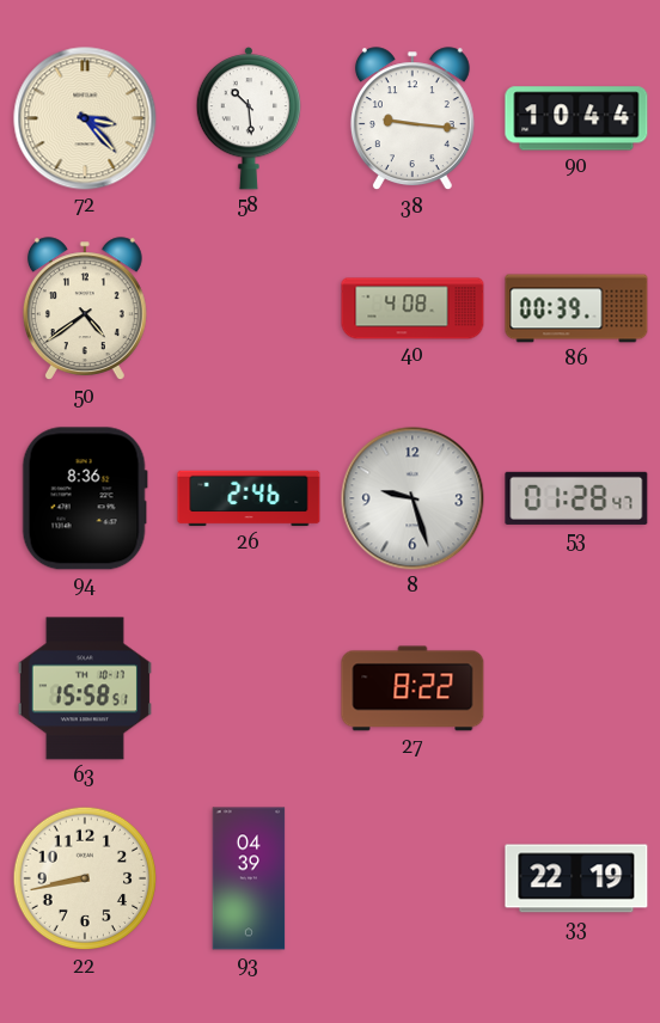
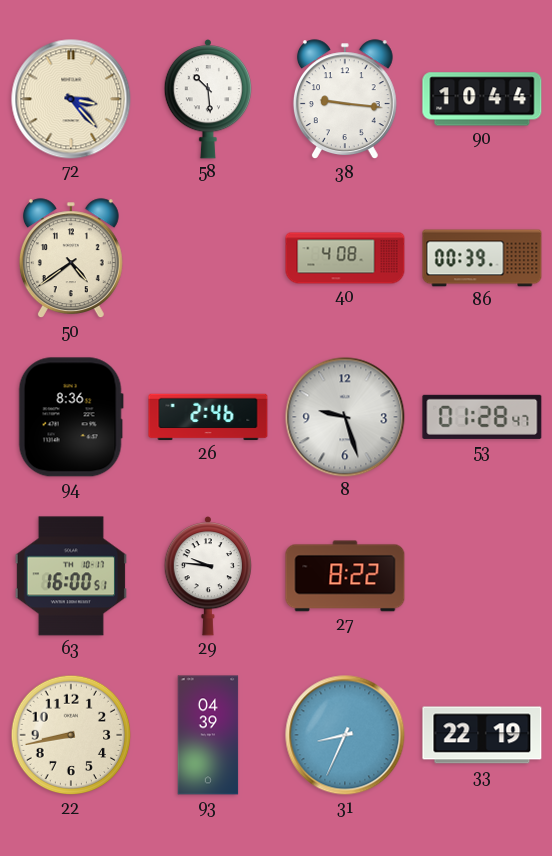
63: 15:58 -> 16:00
29: none -> 9:46
31: none -> 8:34
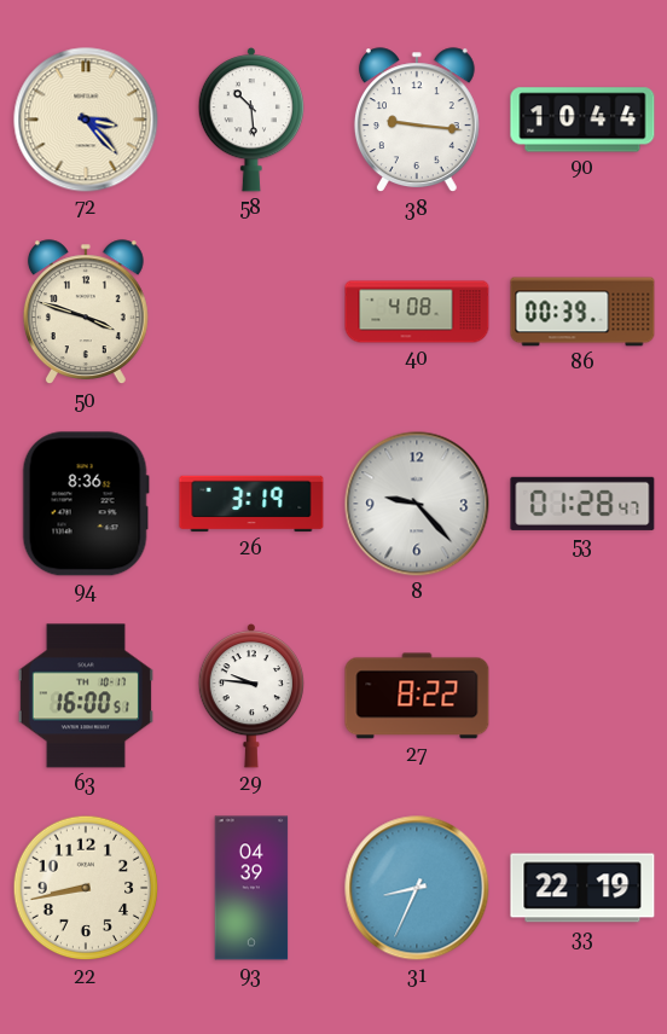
50: 4:39 -> 3:48
26: 2:46 -> 3:19
8: 9:27 -> 9:23
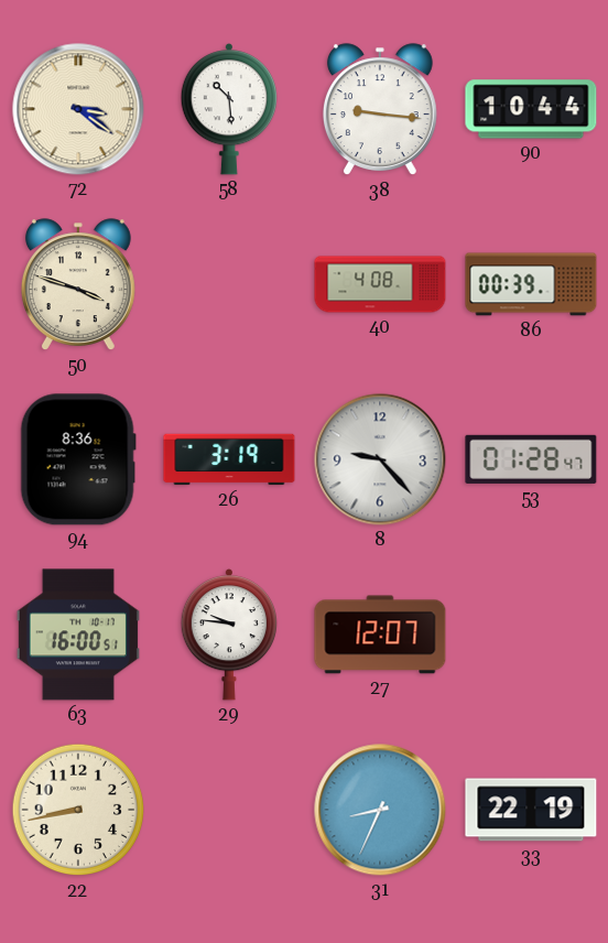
72: 3:23 -> 3:21
27: 8:22 -> 12:07
93: 04:39 -> none
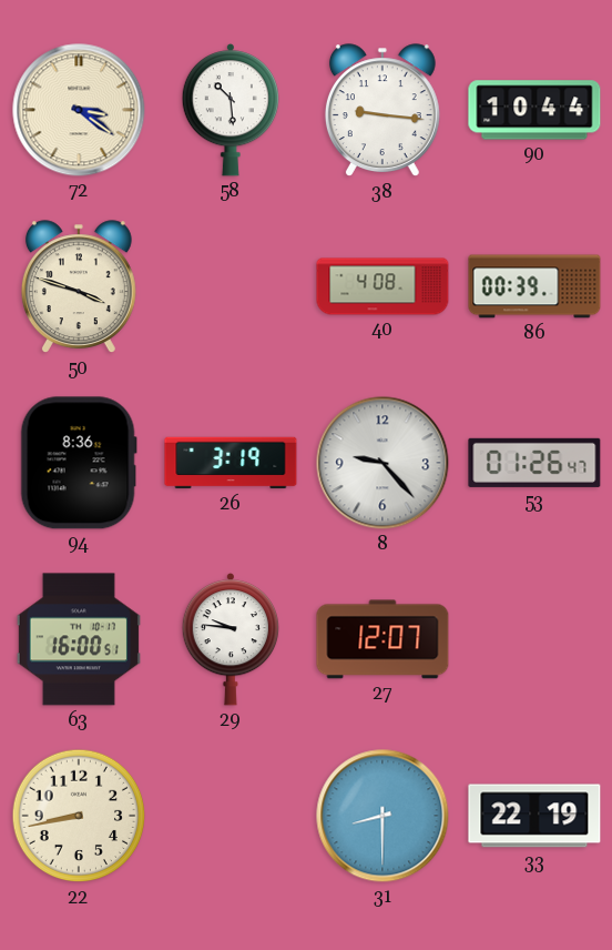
53: 01:28 -> 01:26
31: 8:34 -> 8:30
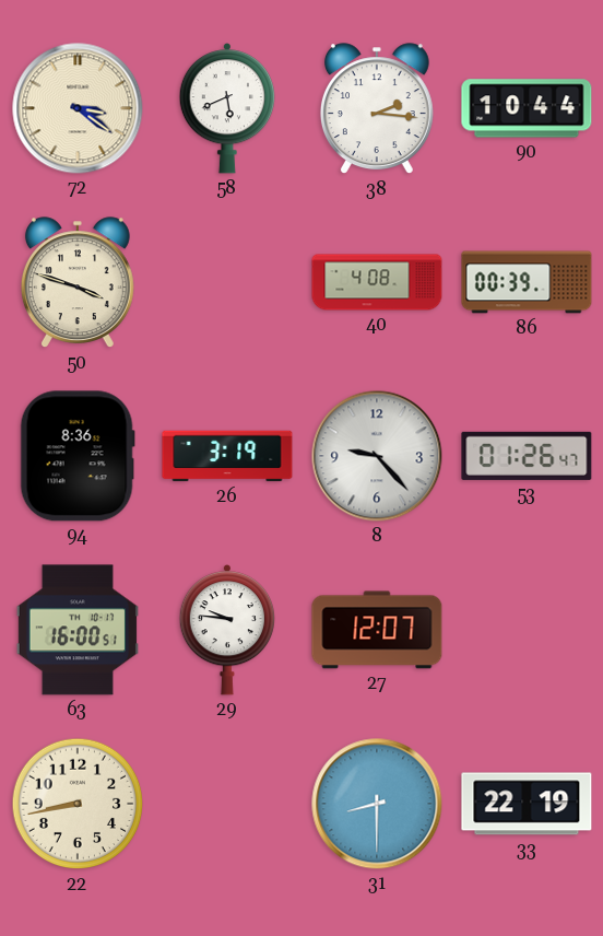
58: 10:29 -> 5:41
38: 9:16 -> 2:16
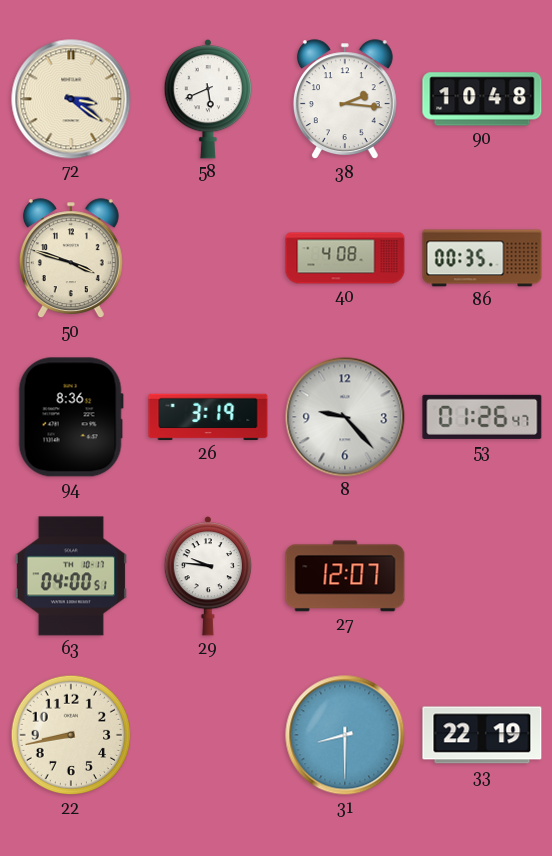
90: 10:44 -> 10:48
86: 00:39 -> 00:35
63: 16:00 -> 04:00
